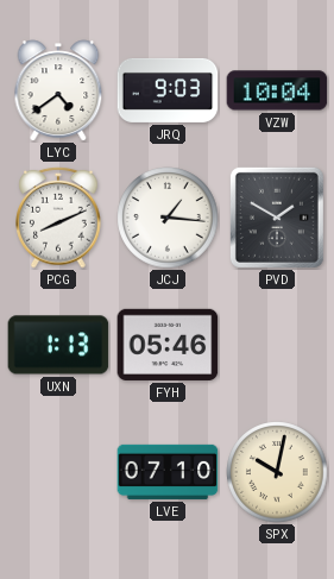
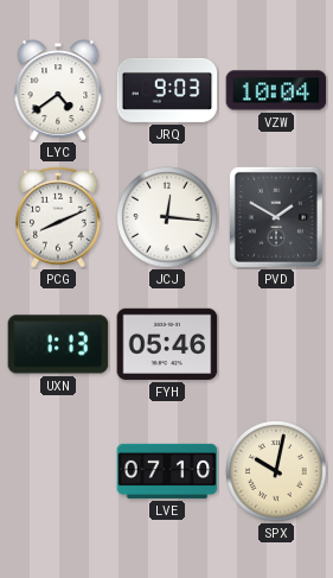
JCJ: 1:16 -> 12:16
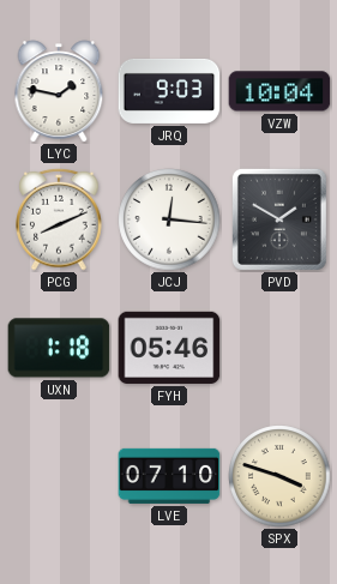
LYC: 4:39 -> 1:47
UXN: 1:13 -> 1:18
SPX: 10:02 -> 3:48
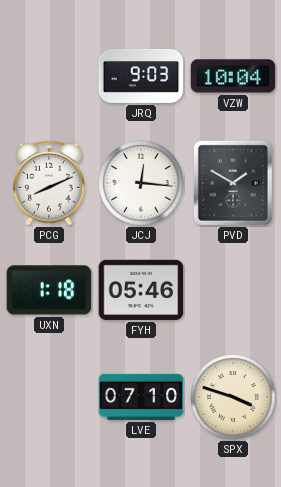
LYC: 1:47 -> none
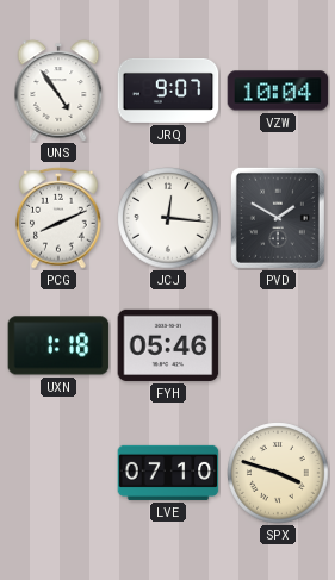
UNS: none -> 4:54
JRQ: 9:03 -> 9:07
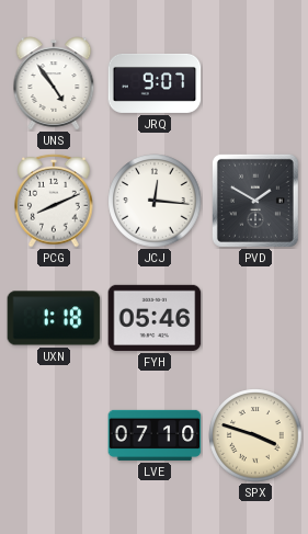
VZW: 10:04 -> none
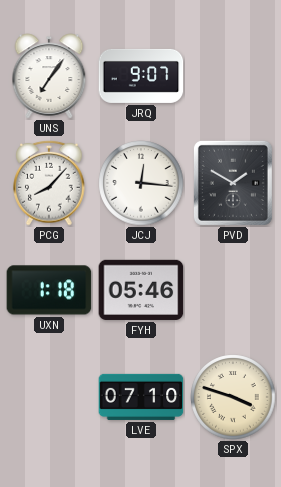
UNS: 4:54 -> 7:06
PCG: 8:11 -> 8:07
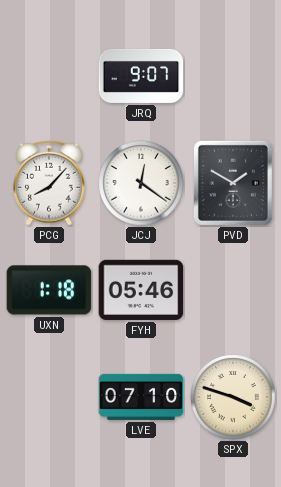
UNS: 7:06 -> none
JCJ: 12:16 -> 12:21
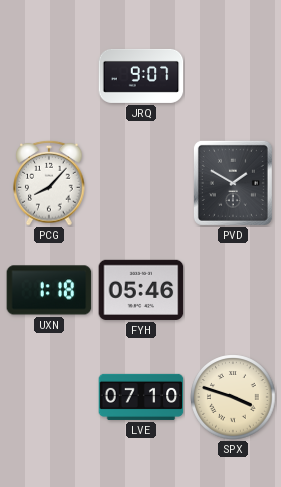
JCJ: 12:21 -> none
